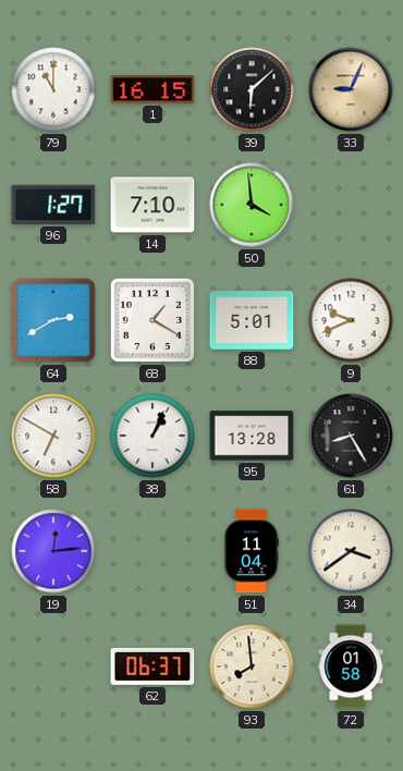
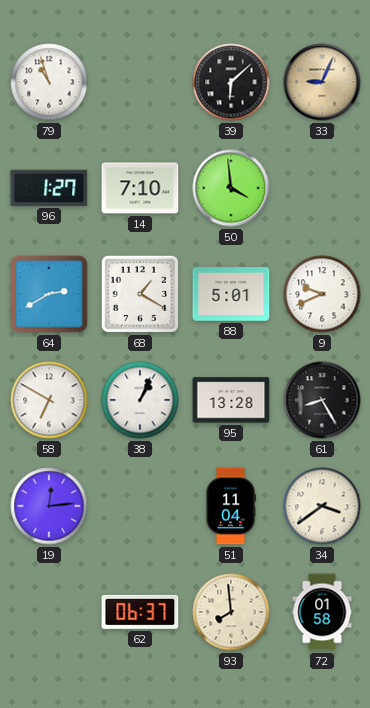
79: 11:00 -> 10:57
1: 16:15 -> none
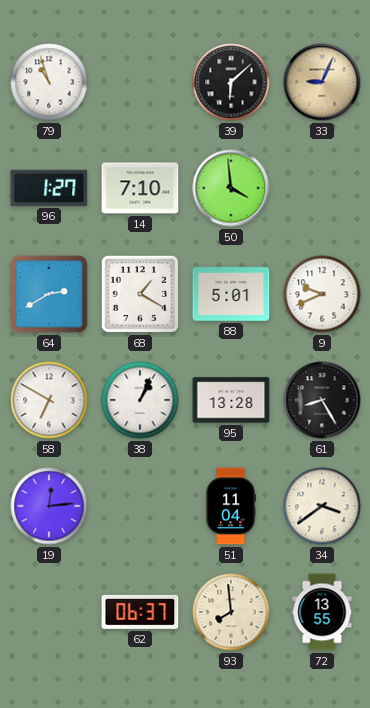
72: 01:58 -> 13:55
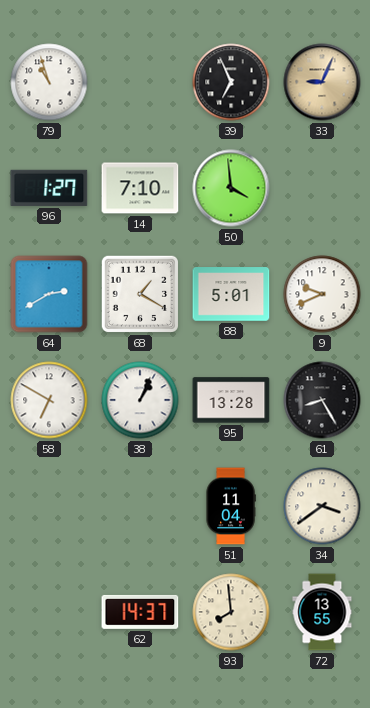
39: 6:08 -> 6:56
19: 12:14 -> none
62: 06:37 -> 14:37
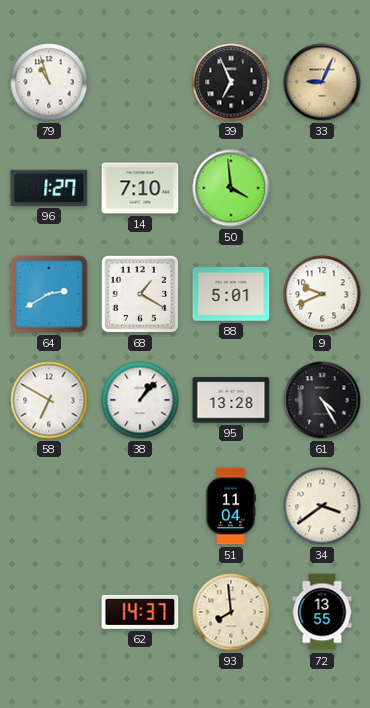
38: 1:04 -> 1:07
61: 8:25 -> 4:25
